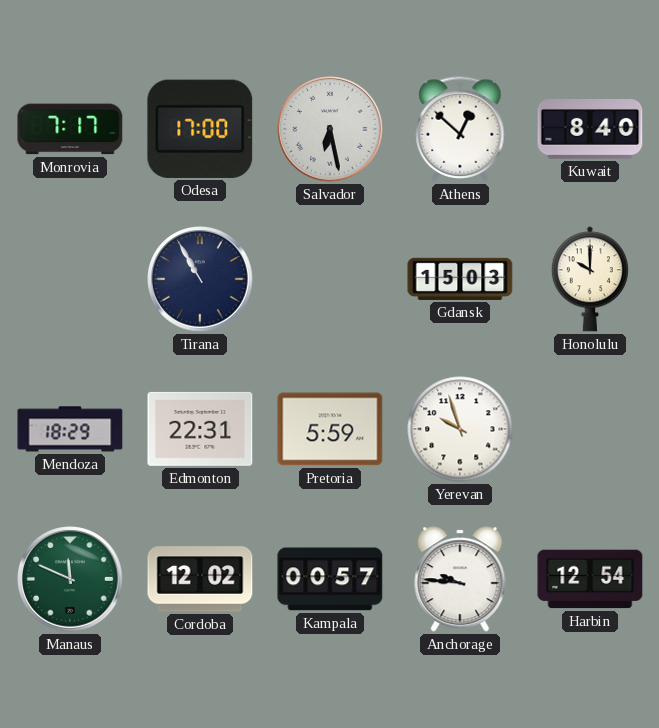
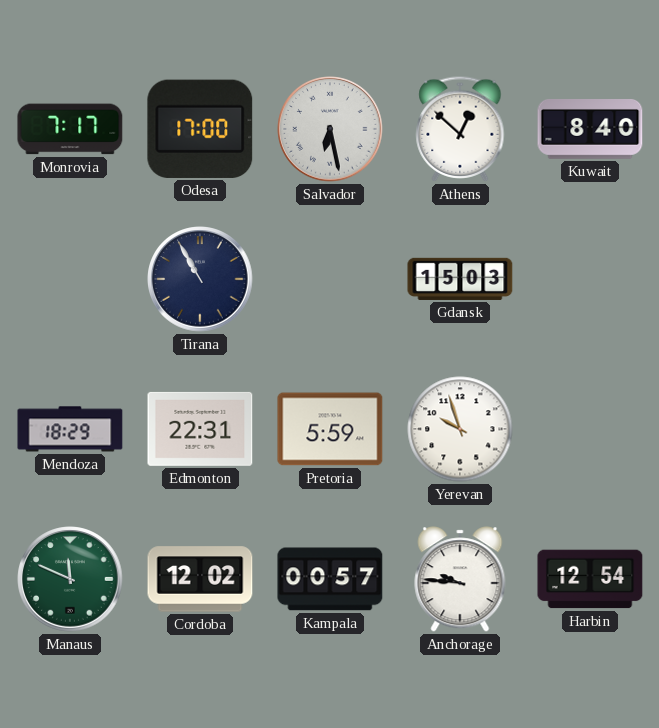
Honolulu: 10:00 -> none
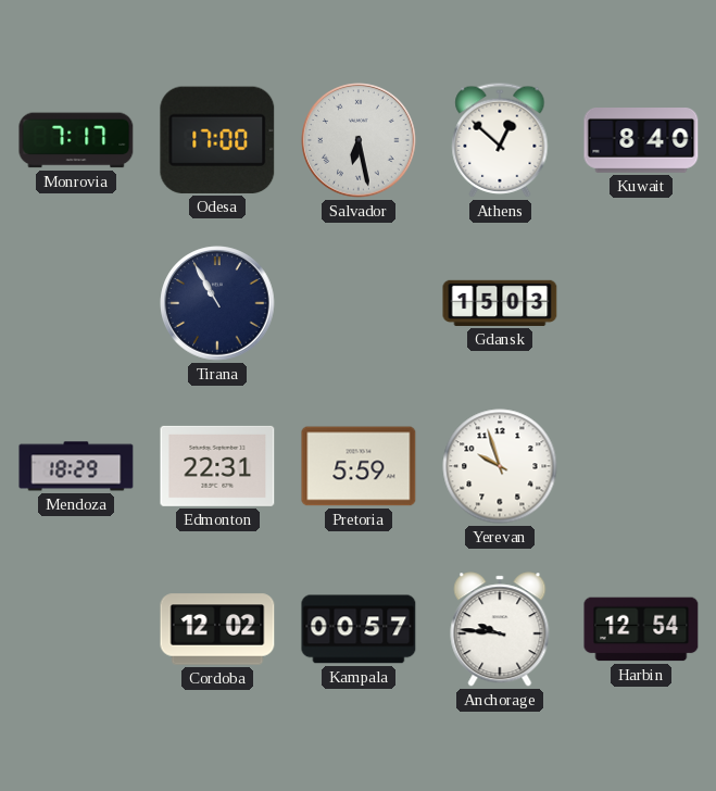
Manaus: 11:49 -> none
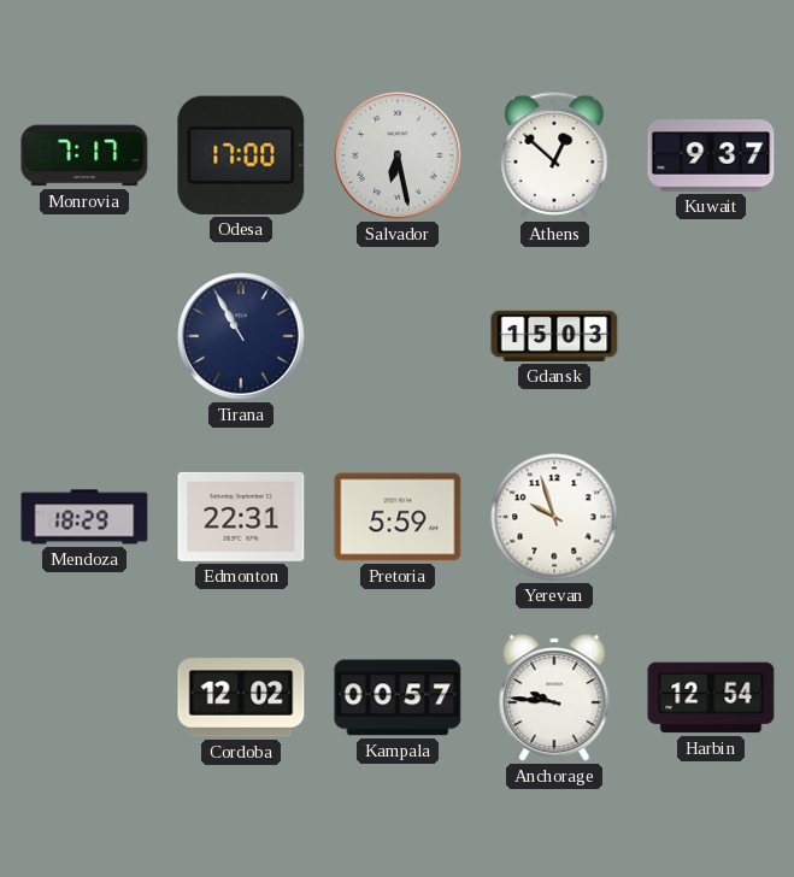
Kuwait: 8:40 -> 9:37
